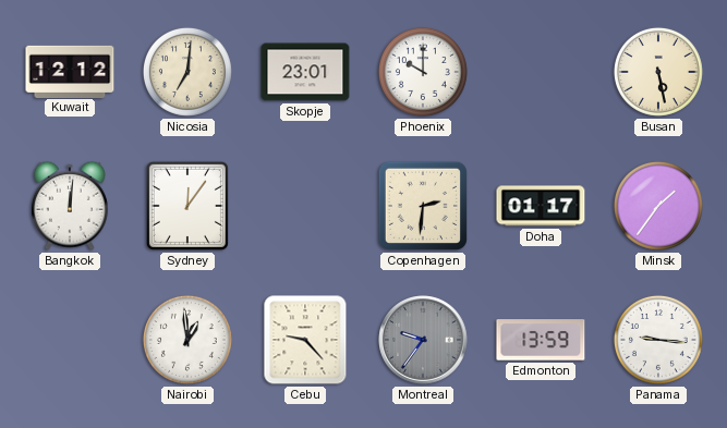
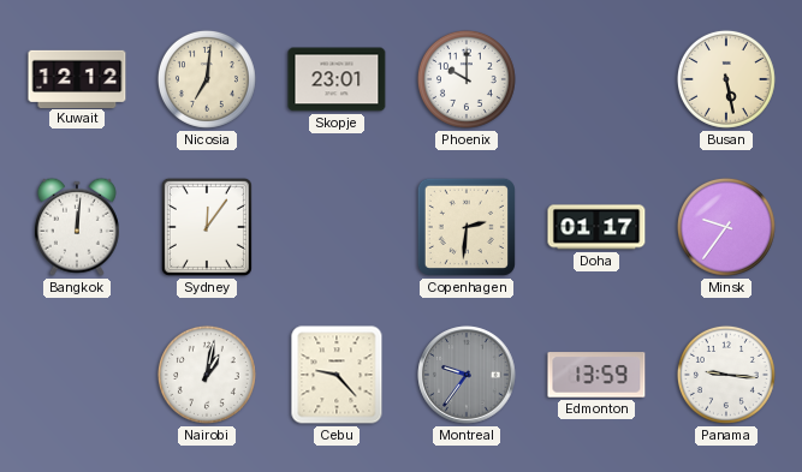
Minsk: 1:36 -> 9:36
Nairobi: 12:59 -> 1:02
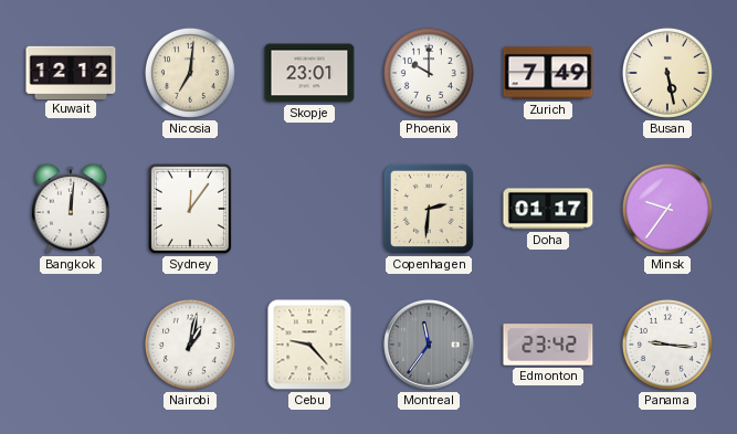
Zurich: none -> 7:49
Montreal: 9:36 -> 11:36
Edmonton: 13:59 -> 23:42
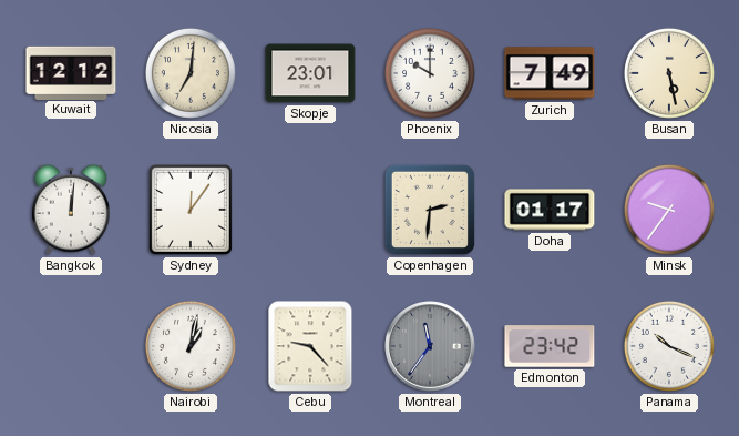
Panama: 9:16 -> 10:19
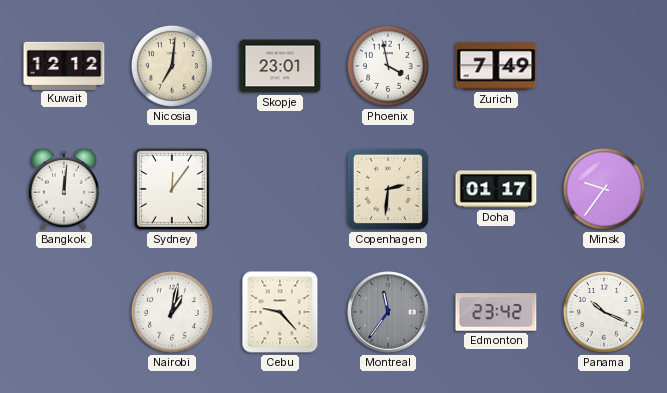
Phoenix: 10:00 -> 3:58
Busan: 5:28 -> none
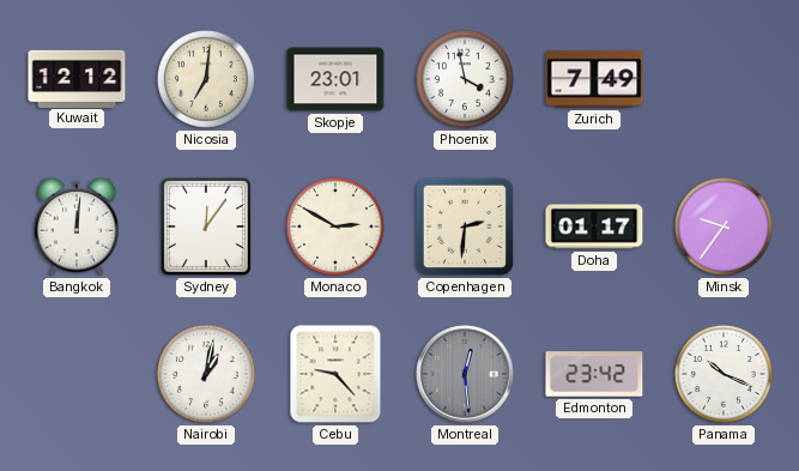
Monaco: none -> 2:50
Montreal: 11:36 -> 12:29
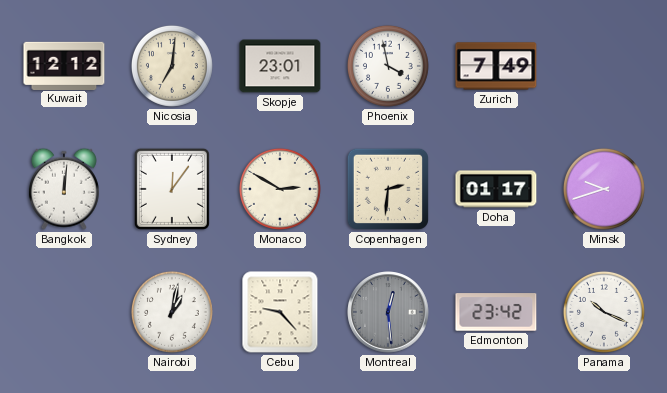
Minsk: 9:36 -> 9:42
